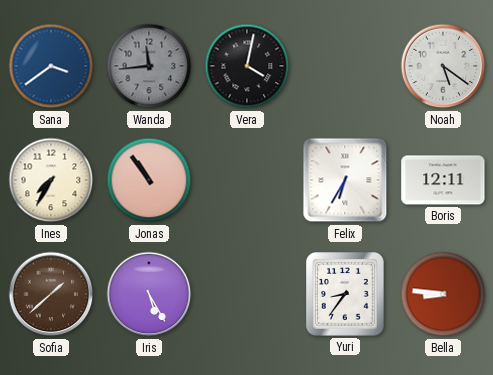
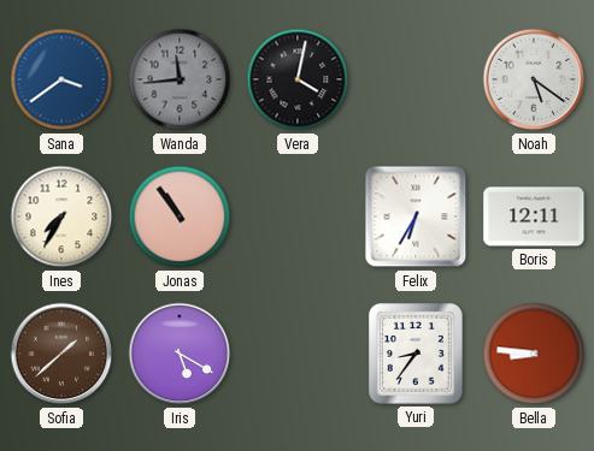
Iris: 5:25 -> 5:20
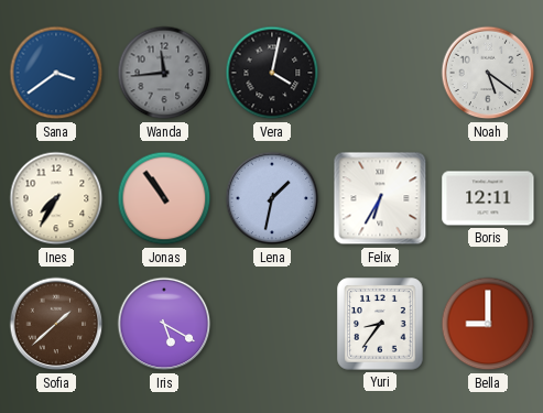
Lena: none -> 1:32
Bella: 8:46 -> 9:00
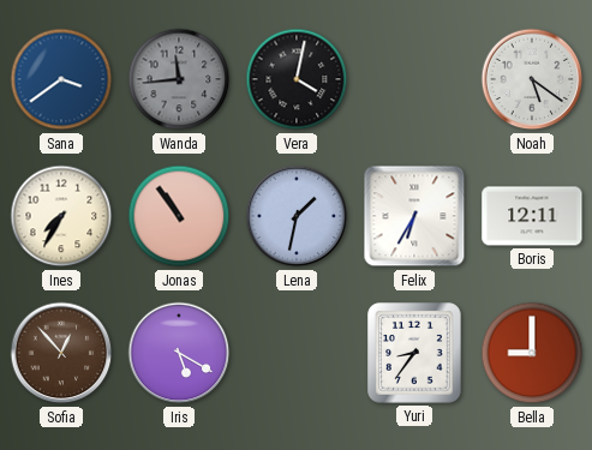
Sofia: 1:38 -> 12:53
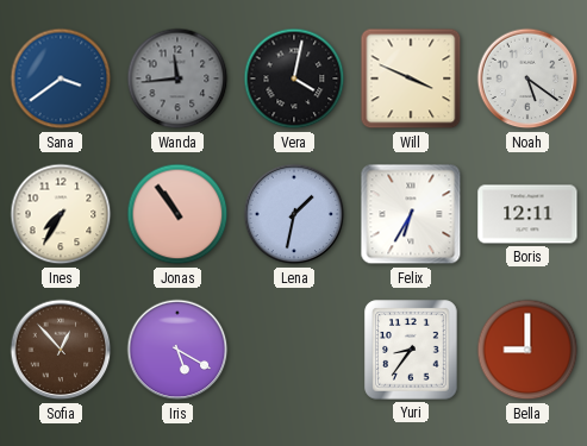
Will: none -> 3:49
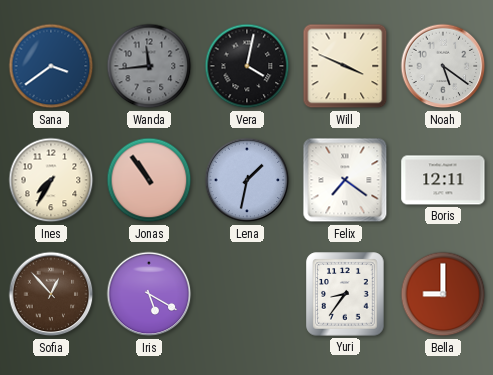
Felix: 6:35 -> 7:21
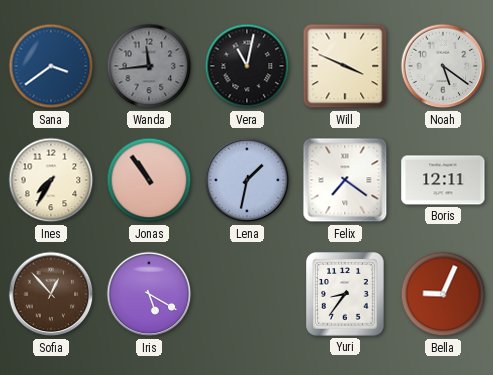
Vera: 4:02 -> 11:02
Bella: 9:00 -> 9:04
